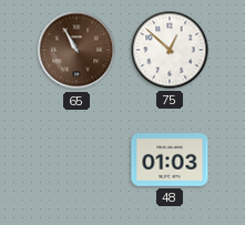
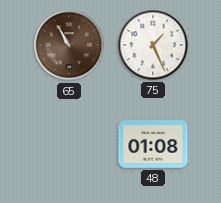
75: 12:52 -> 1:26
48: 01:03 -> 01:08
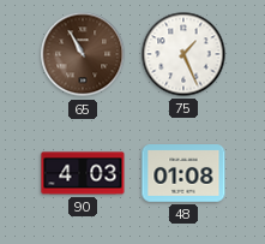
90: none -> 4:03
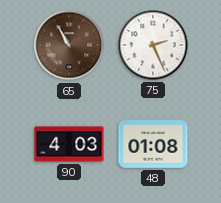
75: 1:26 -> 2:26
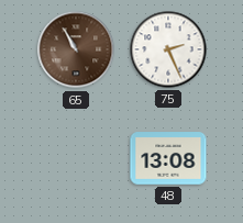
90: 4:03 -> none
48: 01:08 -> 13:08
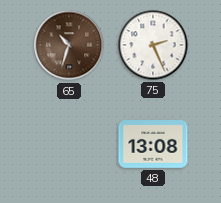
65: 10:55 -> 10:33
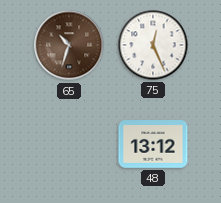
75: 2:26 -> 12:26
48: 13:08 -> 13:12
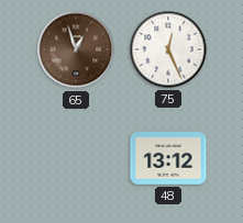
65: 10:33 -> 12:57
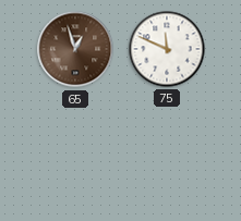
75: 12:26 -> 11:49
48: 13:12 -> none
